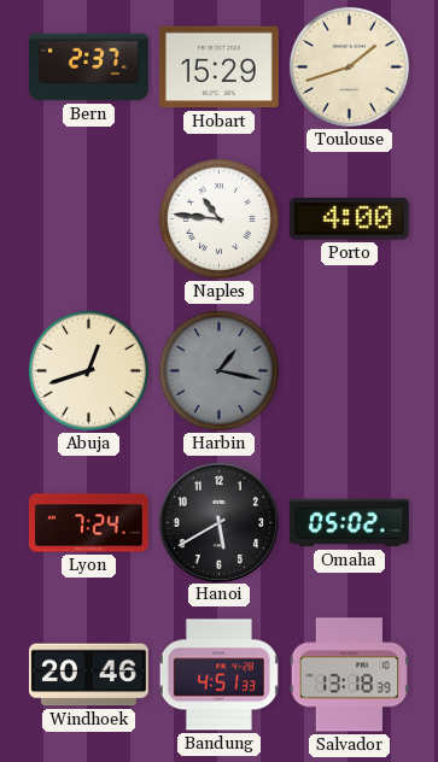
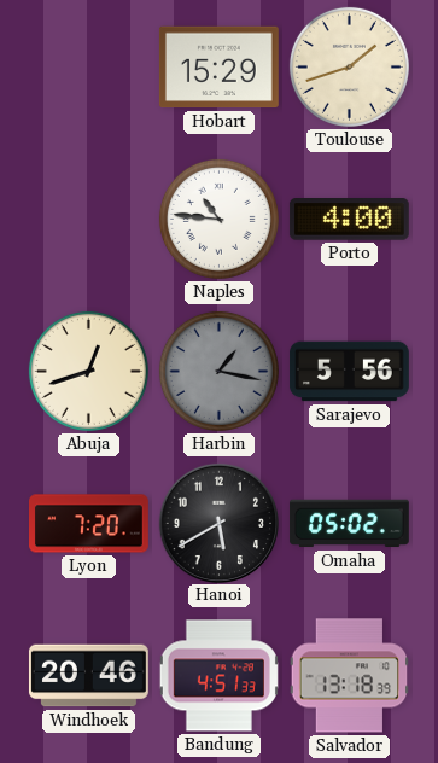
Bern: 2:37 -> none
Sarajevo: none -> 5:56
Lyon: 7:24 -> 7:20
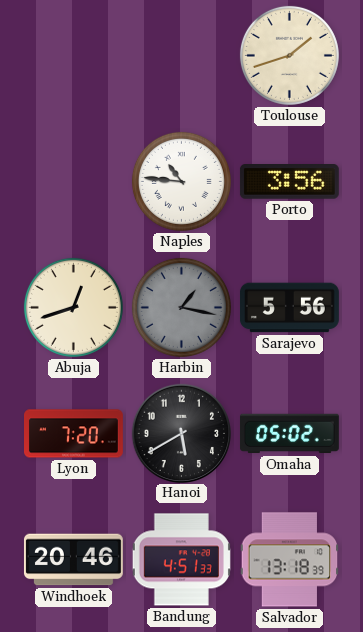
Hobart: 15:29 -> none
Porto: 4:00 -> 3:56
